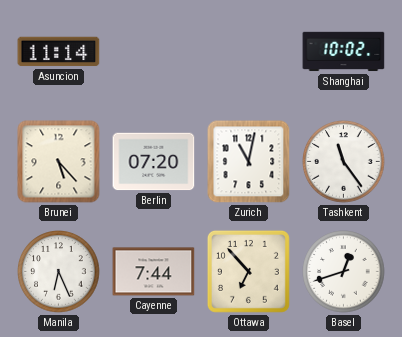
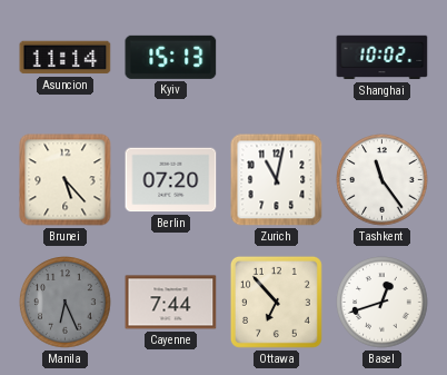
Kyiv: none -> 15:13
Manila dial: white -> grey
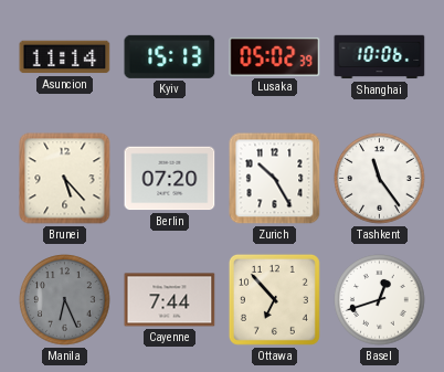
Lusaka: none -> 05:02
Shanghai: 10:02 -> 10:06
Zurich: 11:02 -> 10:25
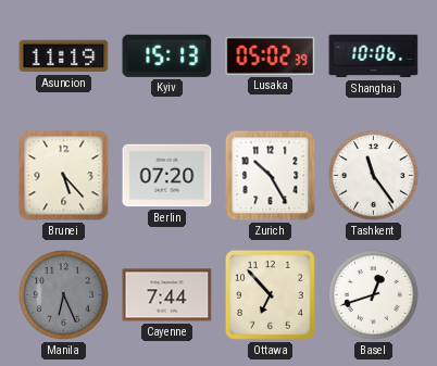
Asuncion: 11:14 -> 11:19
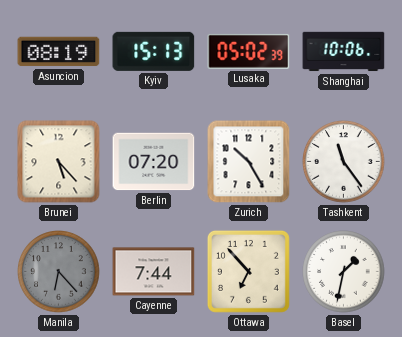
Asuncion: 11:19 -> 08:19
Manila: 6:26 -> 6:23
Basel: 12:42 -> 1:32
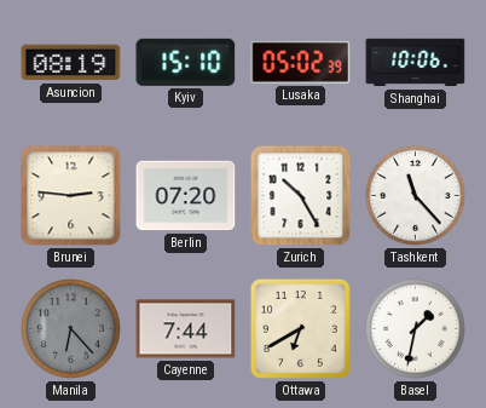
Kyiv: 15:13 -> 15:10
Brunei: 5:23 -> 2:46
Tashkent: 11:24 -> 11:23
Ottawa: 6:53 -> 6:40
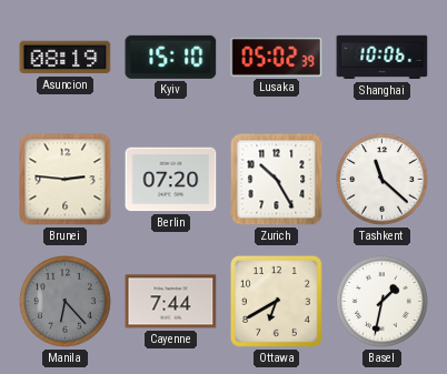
Tashkent: 11:23 -> 11:22
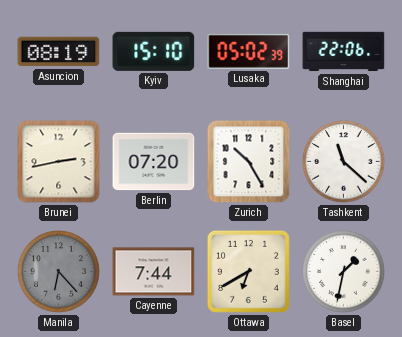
Shanghai: 10:06 -> 22:06
Brunei: 2:46 -> 2:43
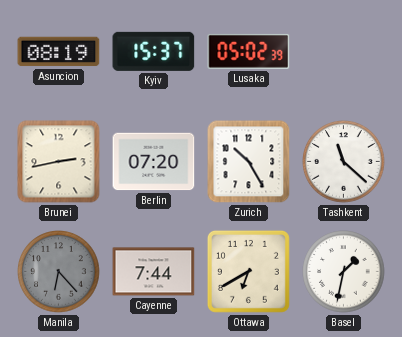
Kyiv: 15:10 -> 15:37
Shanghai: 22:06 -> none
